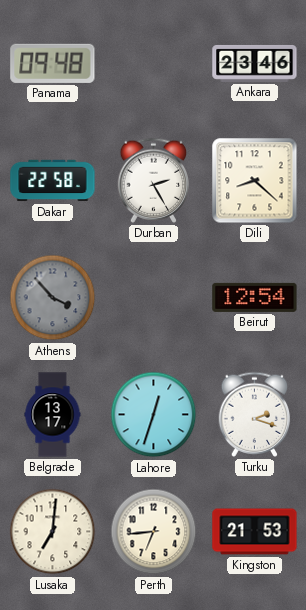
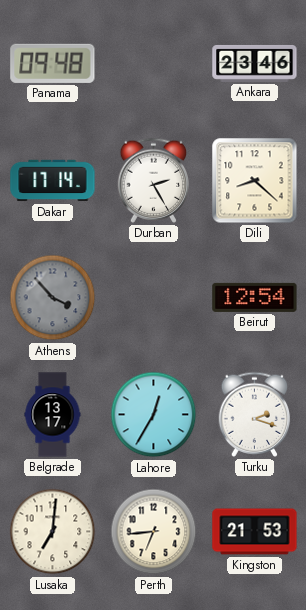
Dakar: 22:58 -> 17:14
Lahore: 12:33 -> 12:35
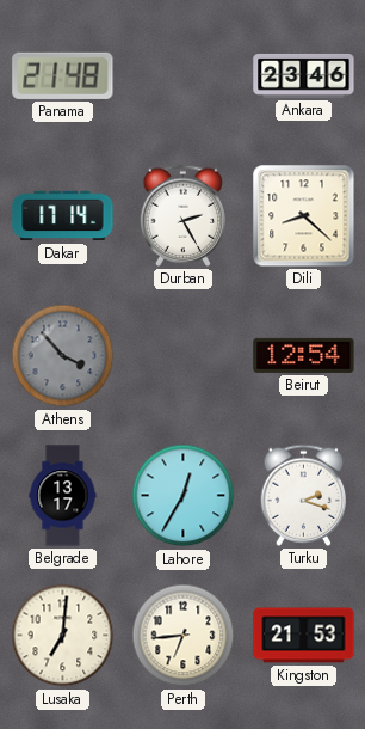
Panama: 09:48 -> 21:48
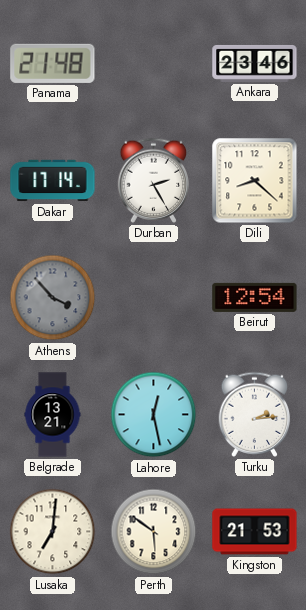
Belgrade: 13:17 -> 13:21
Lahore: 12:35 -> 12:28
Turku: 2:18 -> 2:14
Perth: 6:44 -> 5:51
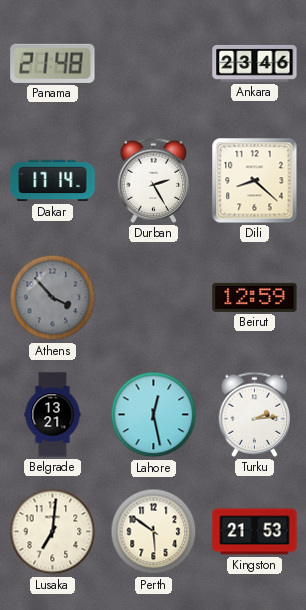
Beirut: 12:54 -> 12:59
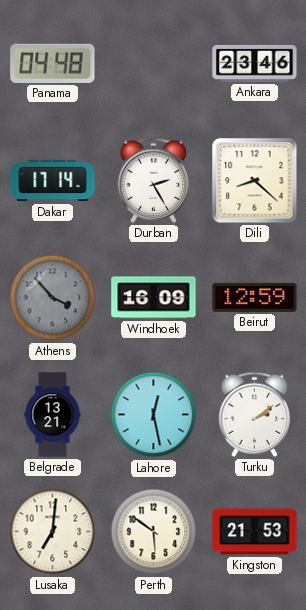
Panama: 21:48 -> 04:48
Windhoek: none -> 16:09
Turku: 2:14 -> 2:09
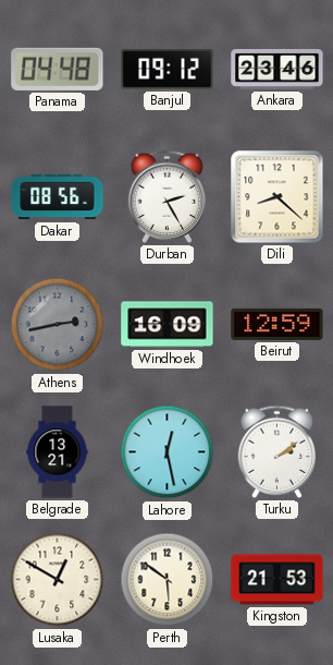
Banjul: none -> 09:12
Dakar: 17:14 -> 08:56
Athens: 3:53 -> 2:43
Lusaka: 7:01 -> 12:50
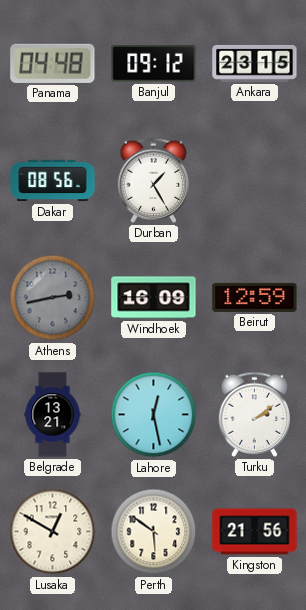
Ankara: 23:46 -> 23:15
Durban: 2:25 -> 1:25
Dili: 8:22 -> none
Kingston: 21:53 -> 21:56
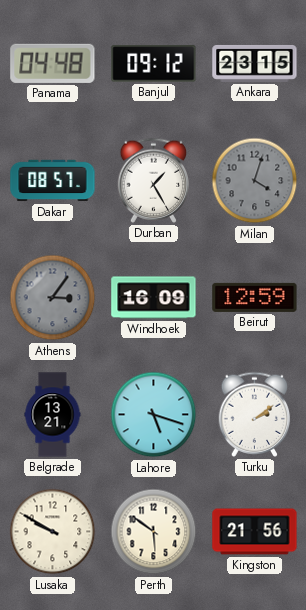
Dakar: 08:56 -> 08:57
Milan: none -> 4:03
Athens: 2:43 -> 3:06
Lahore: 12:28 -> 5:18
Lusaka: 12:50 -> 9:50
